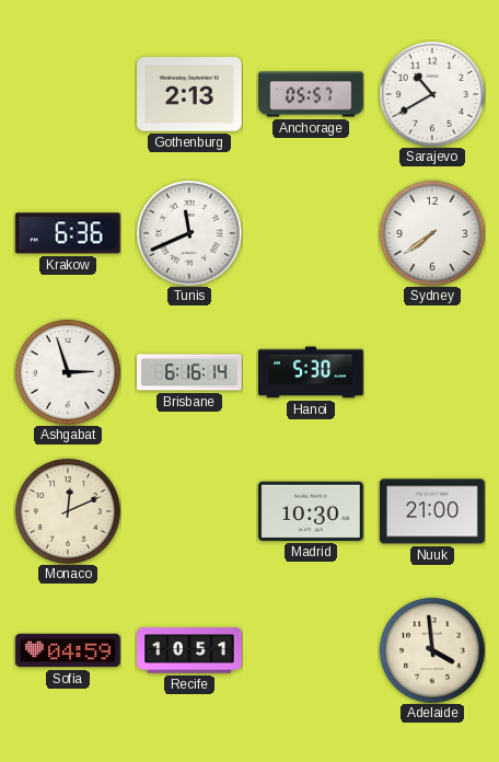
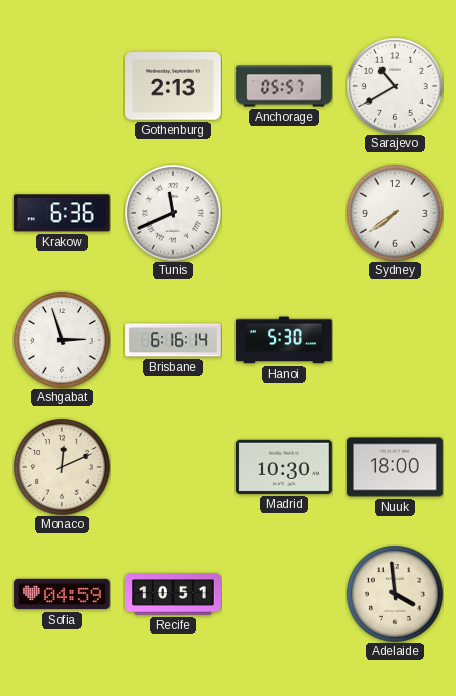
Nuuk: 21:00 -> 18:00
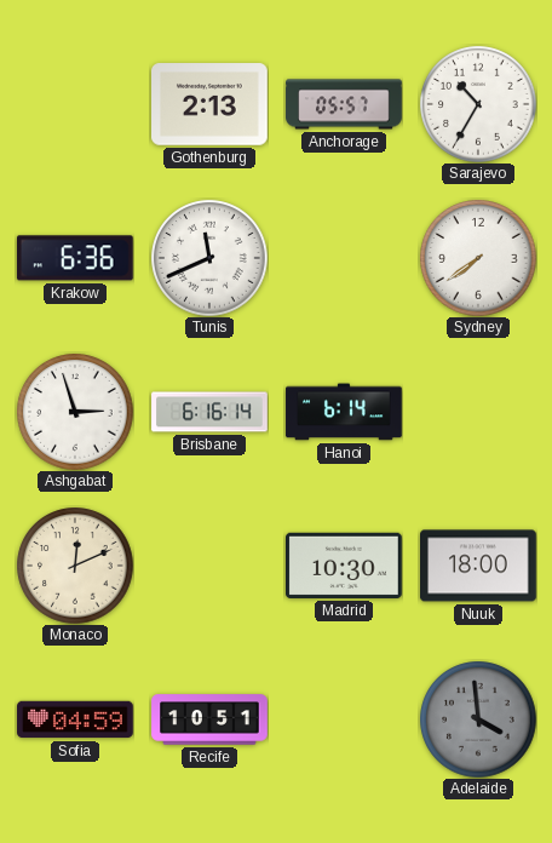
Sarajevo: 10:40 -> 10:35
Hanoi: 5:30 -> 6:14
Adelaide dial: cream -> grey
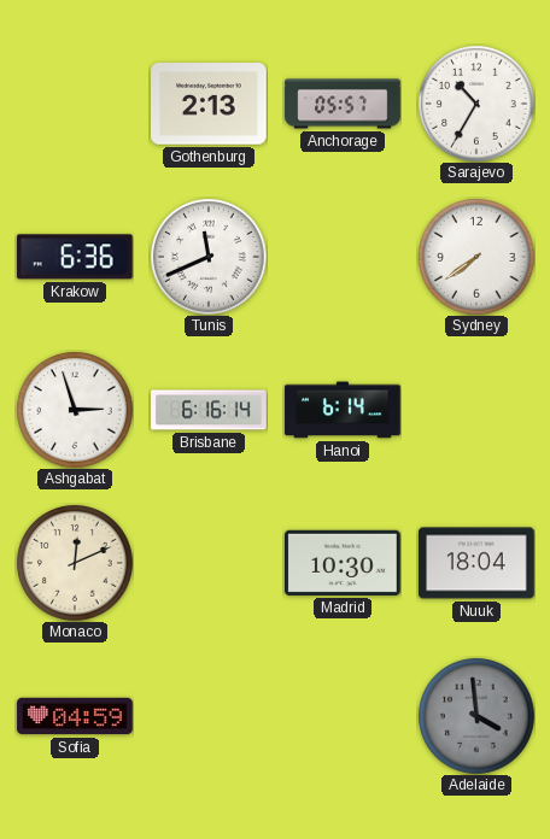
Nuuk: 18:00 -> 18:04
Recife: 10:51 -> none
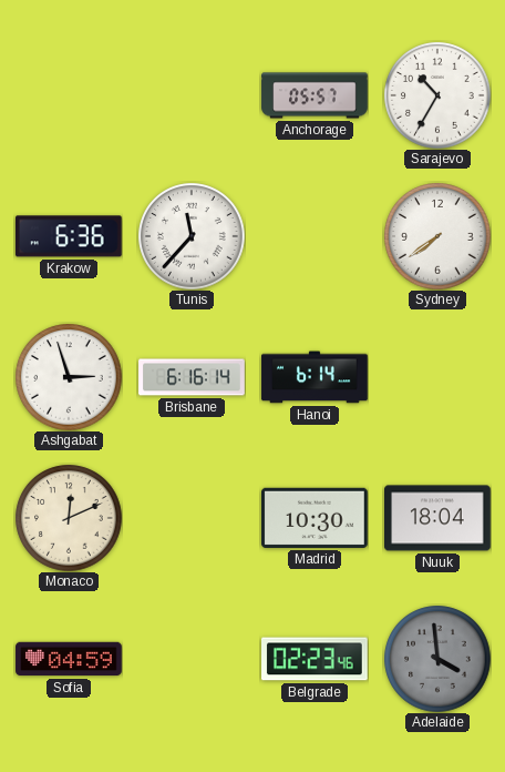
Gothenburg: 2:13 -> none
Tunis: 11:41 -> 11:37
Belgrade: none -> 02:23
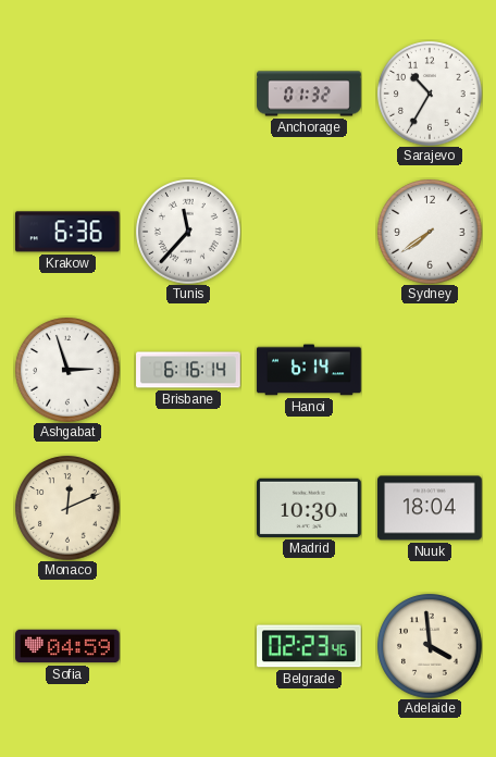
Anchorage: 05:57 -> 01:32
Adelaide dial: grey -> cream
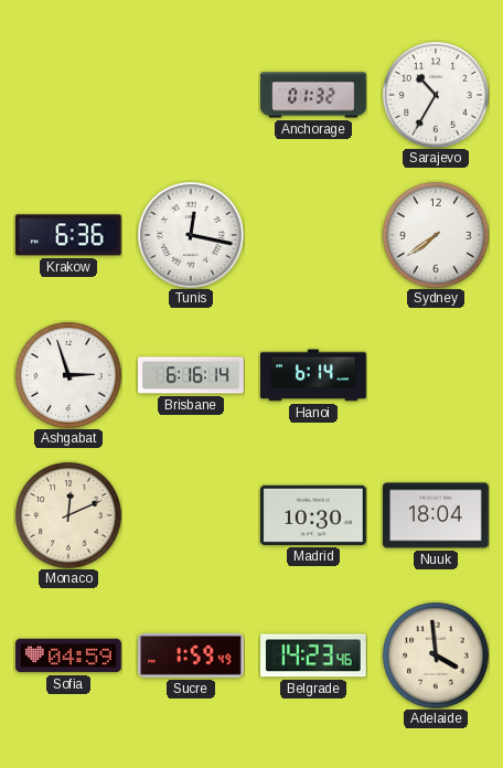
Tunis: 11:37 -> 12:17
Sucre: none -> 1:59
Belgrade: 02:23 -> 14:23
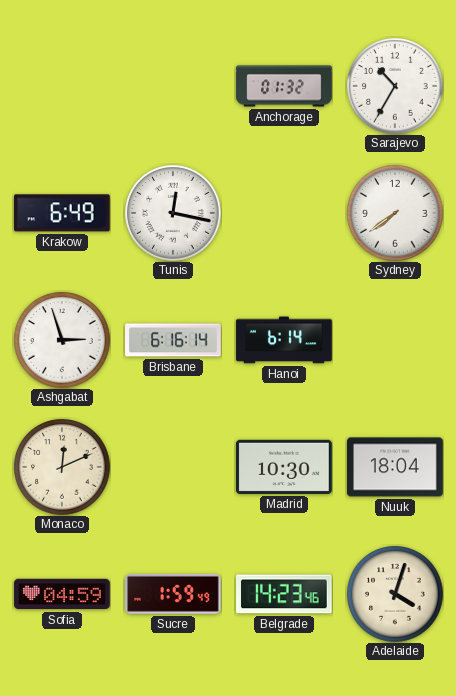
Krakow: 6:36 -> 6:49
Adelaide: 3:59 -> 4:03
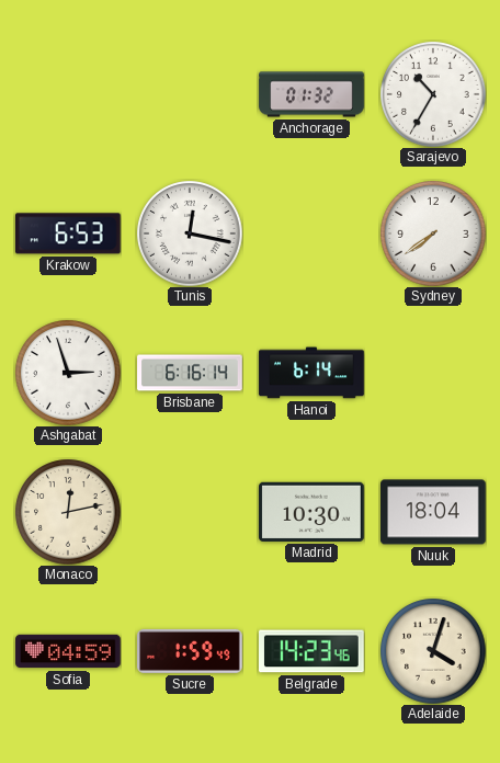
Krakow: 6:49 -> 6:53
Monaco: 12:11 -> 12:13
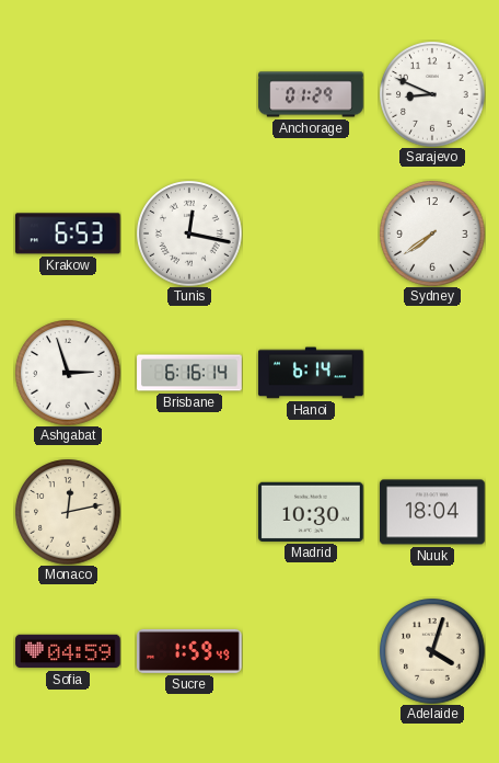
Anchorage: 01:32 -> 01:29
Sarajevo: 10:35 -> 8:49
Belgrade: 14:23 -> none
